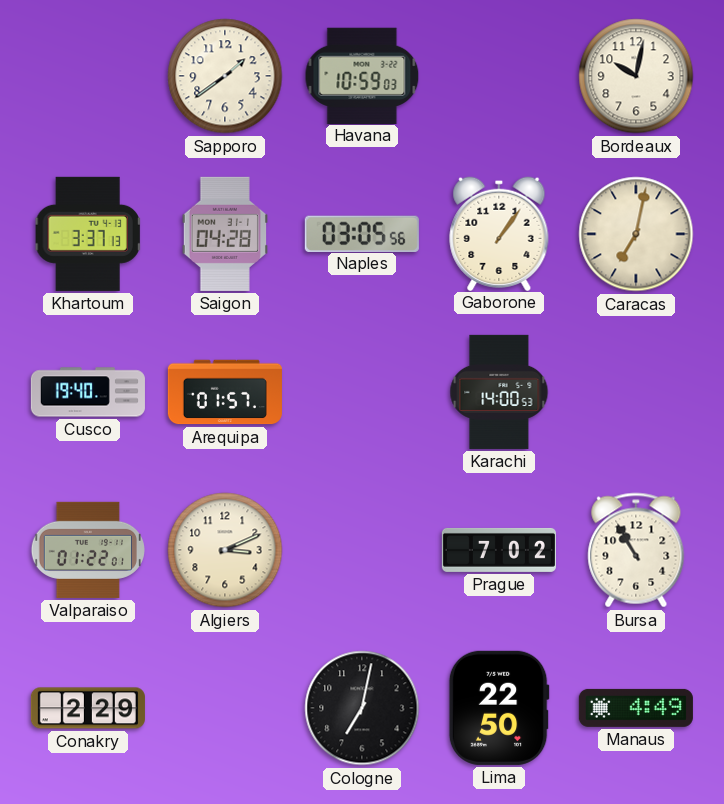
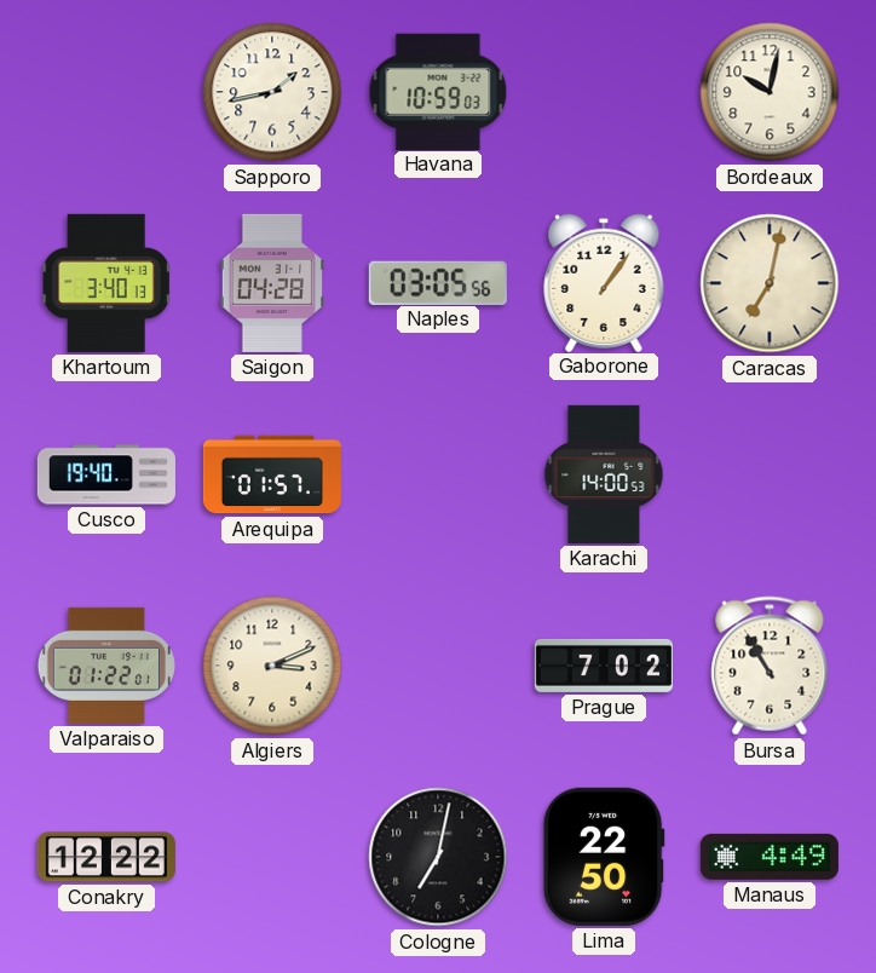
Sapporo: 1:39 -> 1:43
Khartoum: 3:37 -> 3:40
Conakry: 2:29 -> 12:22
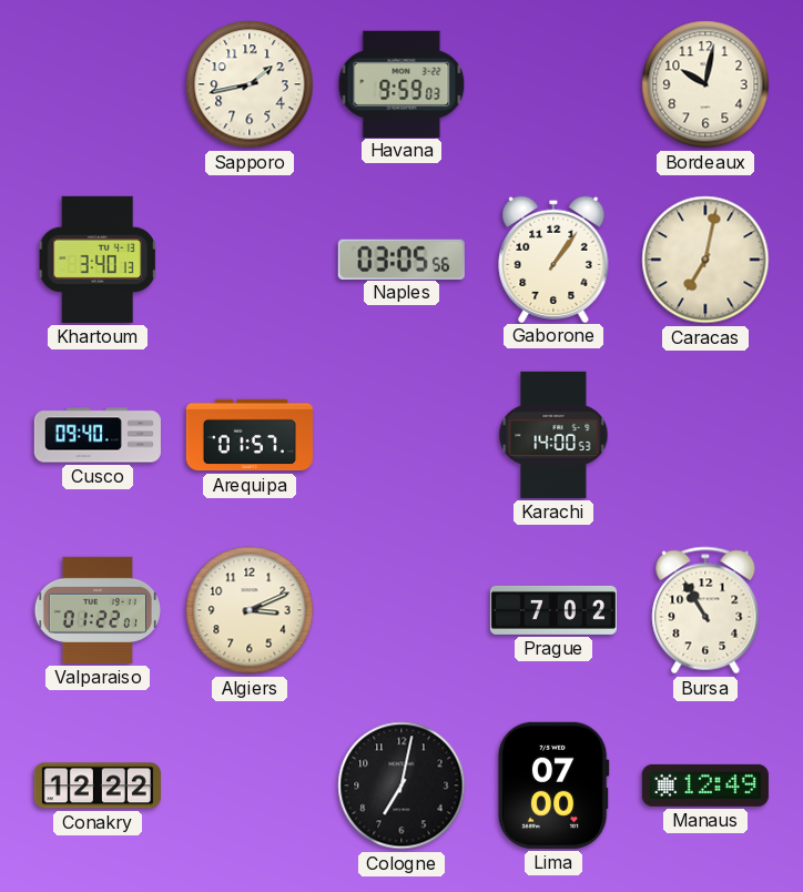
Havana: 10:59 -> 9:59
Saigon: 04:28 -> none
Cusco: 19:40 -> 09:40
Lima: 22:50 -> 07:00
Manaus: 4:49 -> 12:49
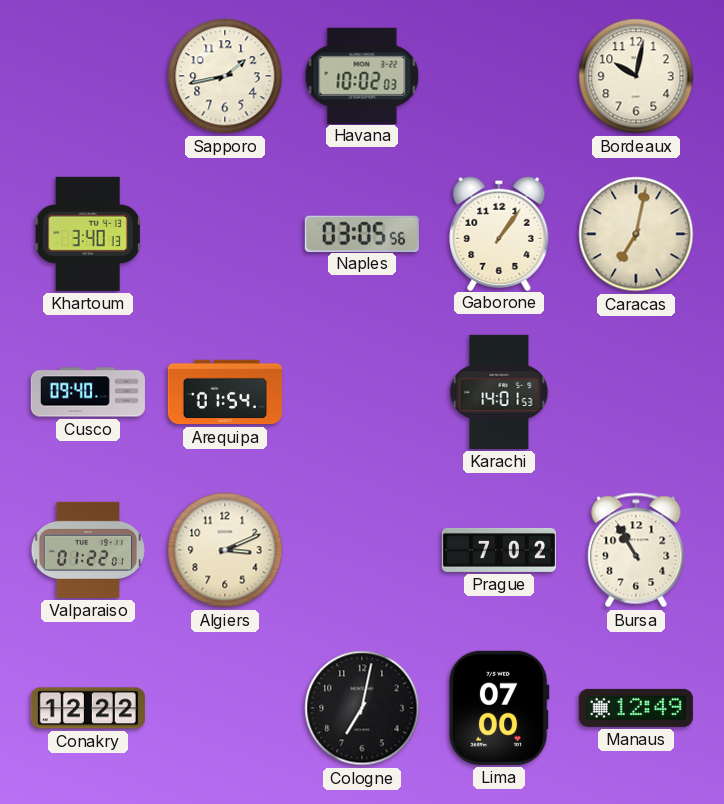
Havana: 9:59 -> 10:02
Arequipa: 01:57 -> 01:54
Karachi: 14:00 -> 14:01
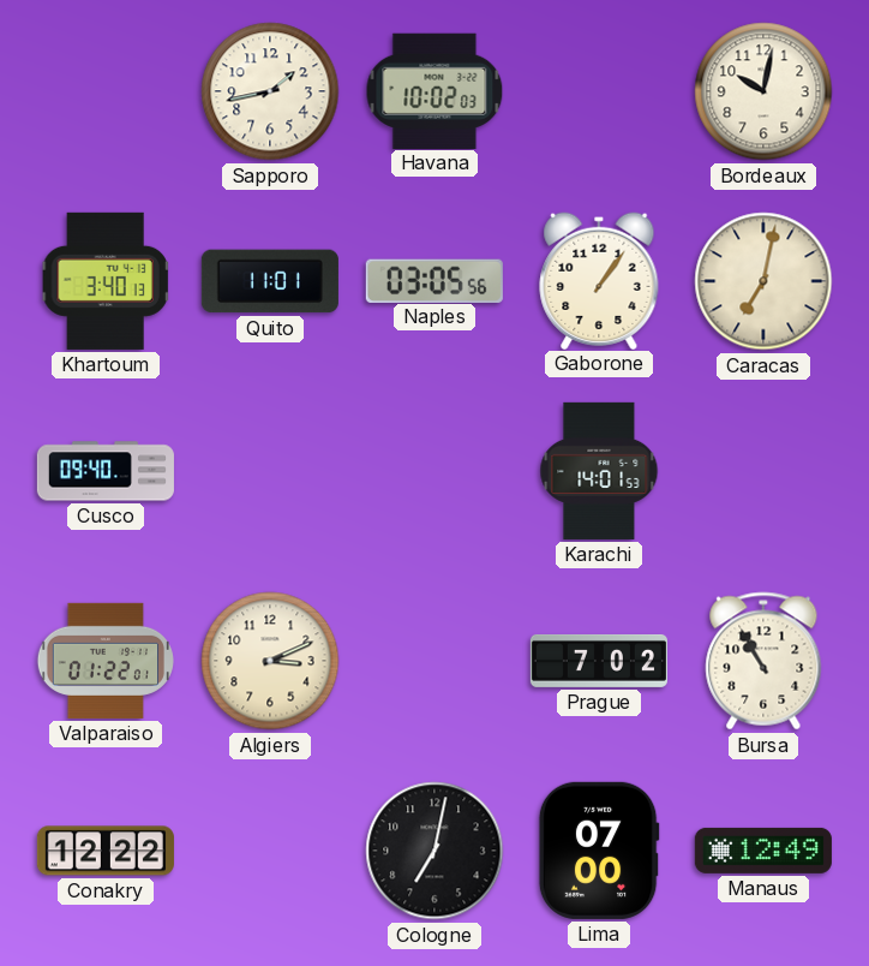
Quito: none -> 11:01
Arequipa: 01:54 -> none
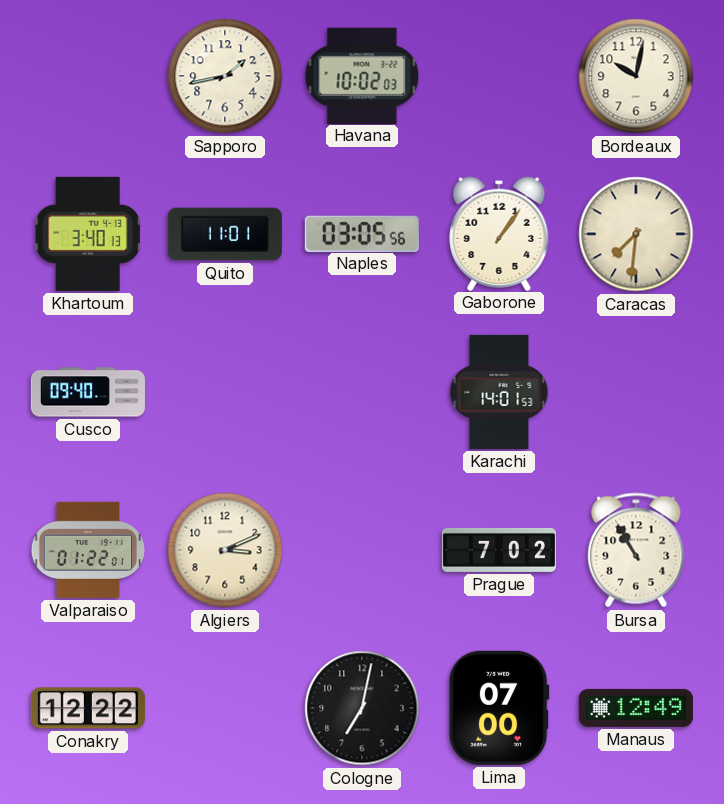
Caracas: 7:02 -> 7:31
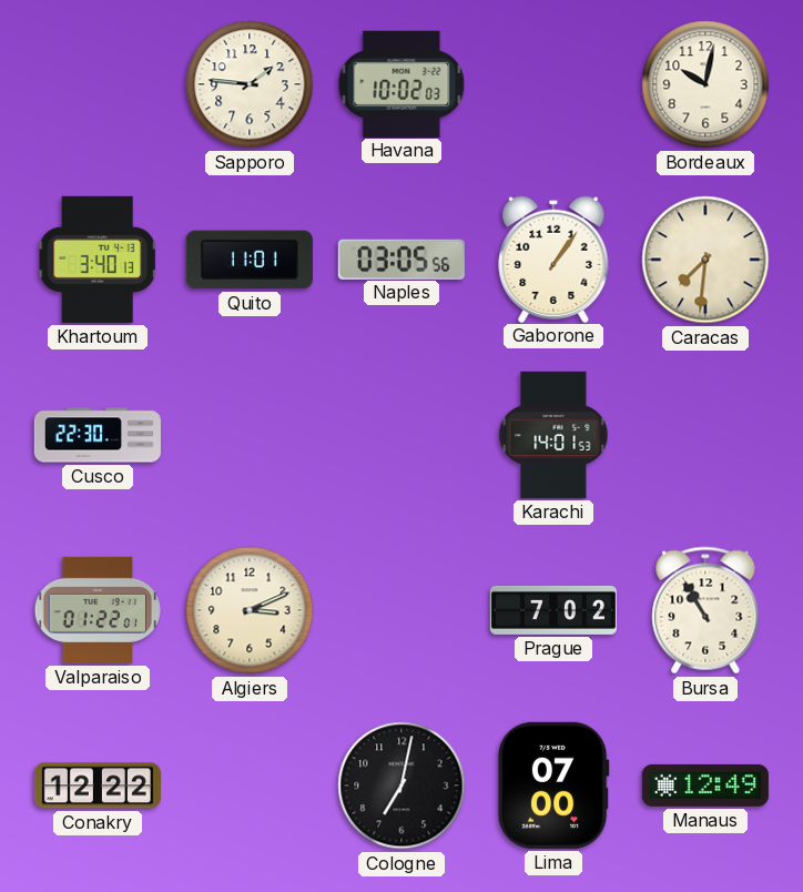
Sapporo: 1:43 -> 1:46
Cusco: 09:40 -> 22:30
